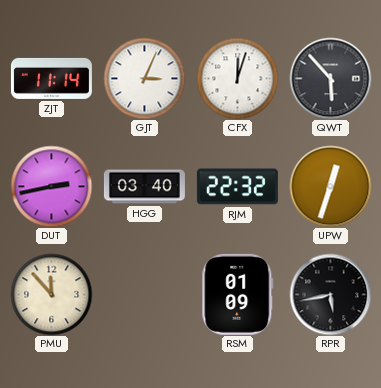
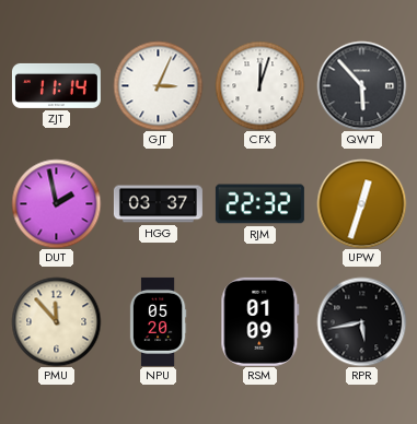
DUT: 2:43 -> 1:58
HGG: 03:40 -> 03:37
NPU: none -> 05:20
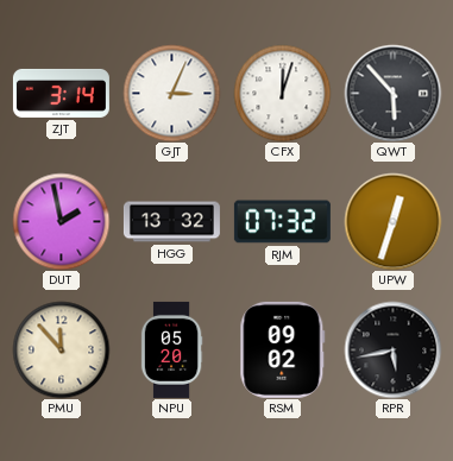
ZJT: 11:14 -> 3:14
HGG: 03:37 -> 13:32
RJM: 22:32 -> 07:32
RSM: 01:09 -> 09:02
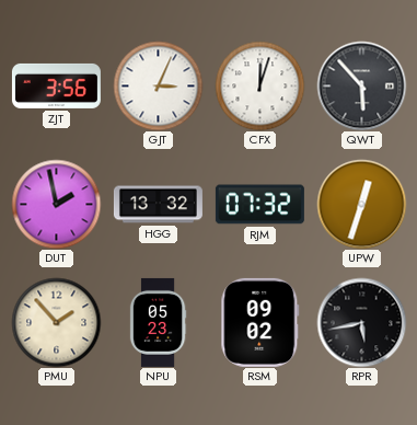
ZJT: 3:14 -> 3:56
PMU: 11:53 -> 1:53
NPU: 05:20 -> 05:23
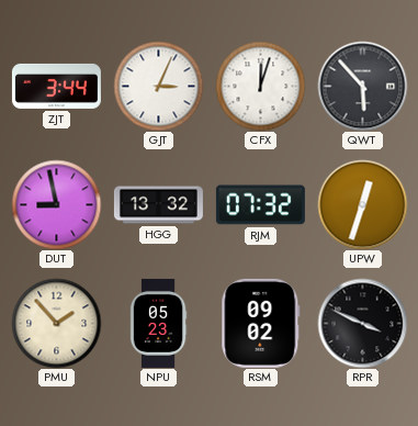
ZJT: 3:56 -> 3:44
DUT: 1:58 -> 8:58
RPR: 5:43 -> 3:49
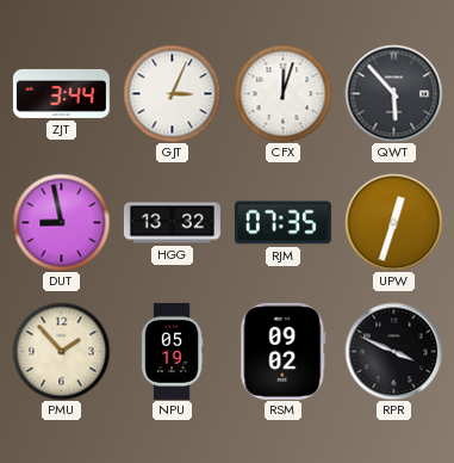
RJM: 07:32 -> 07:35
NPU: 05:23 -> 05:19
